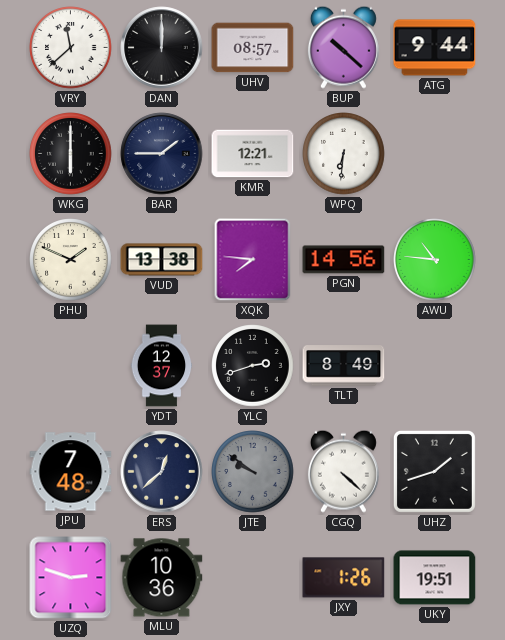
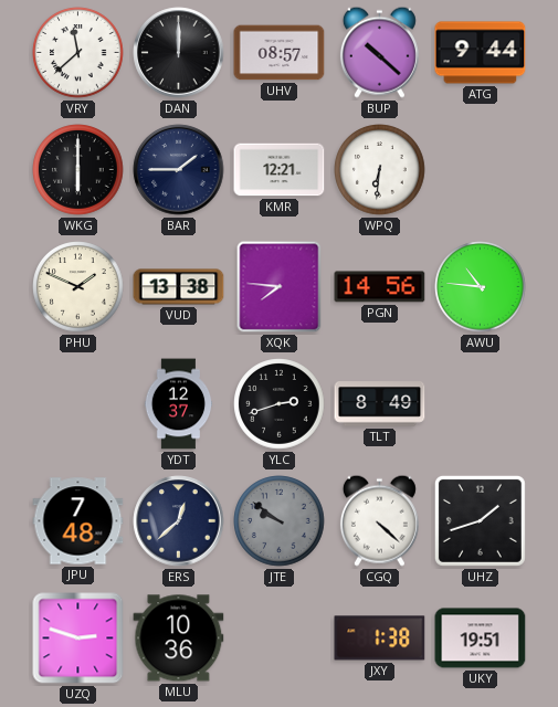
JXY: 1:26 -> 1:38
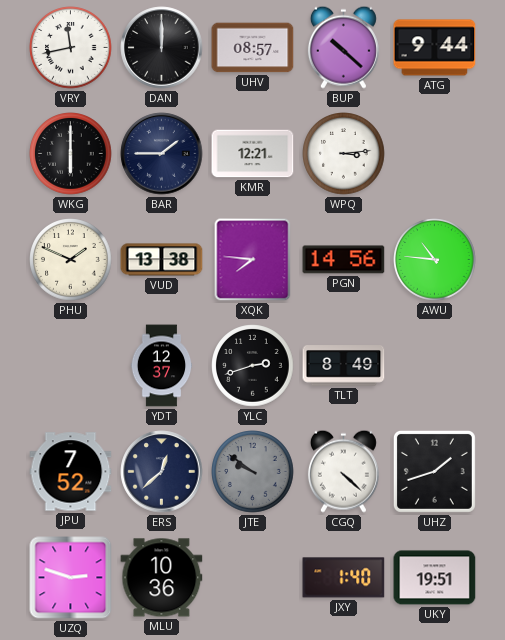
VRY: 11:38 -> 11:43
WPQ: 6:31 -> 3:14
JPU: 7:48 -> 7:52
JXY: 1:38 -> 1:40
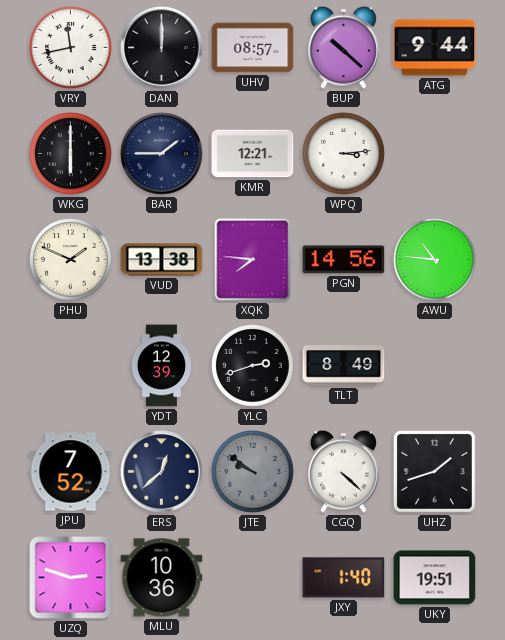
YDT: 12:37 -> 12:39
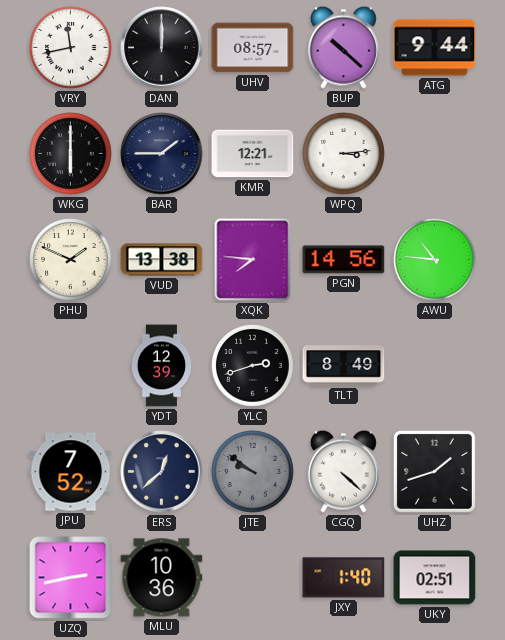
UZQ: 2:48 -> 2:43
UKY: 19:51 -> 02:51
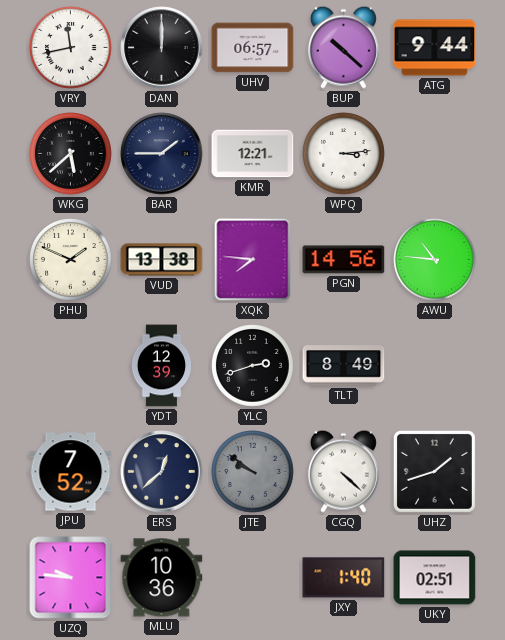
UHV: 08:57 -> 06:57
WKG: 6:00 -> 5:38
UZQ: 2:43 -> 9:46
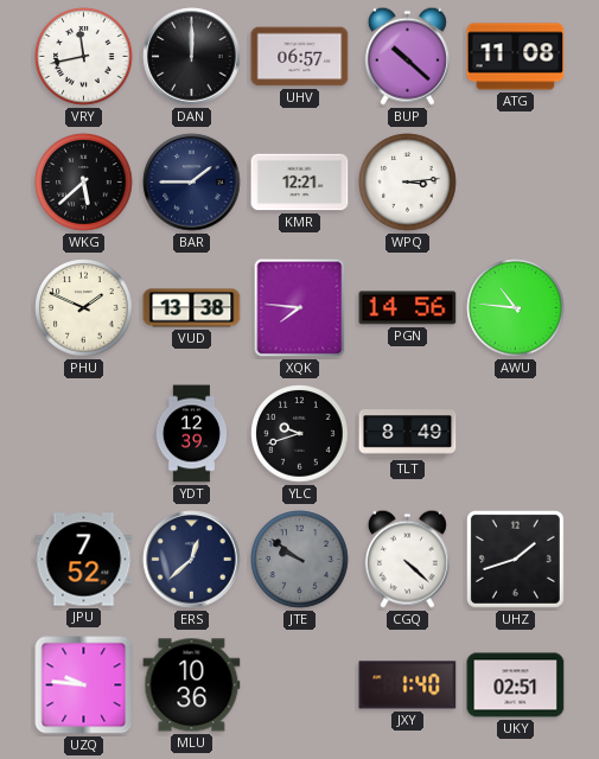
ATG: 9:44 -> 11:08
YLC: 2:42 -> 9:42
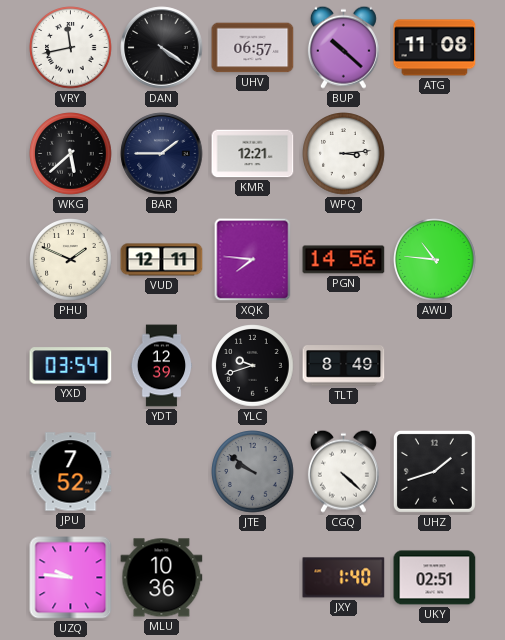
DAN: 12:00 -> 4:21
VUD: 13:38 -> 12:11
YXD: none -> 03:54
ERS: 12:38 -> none
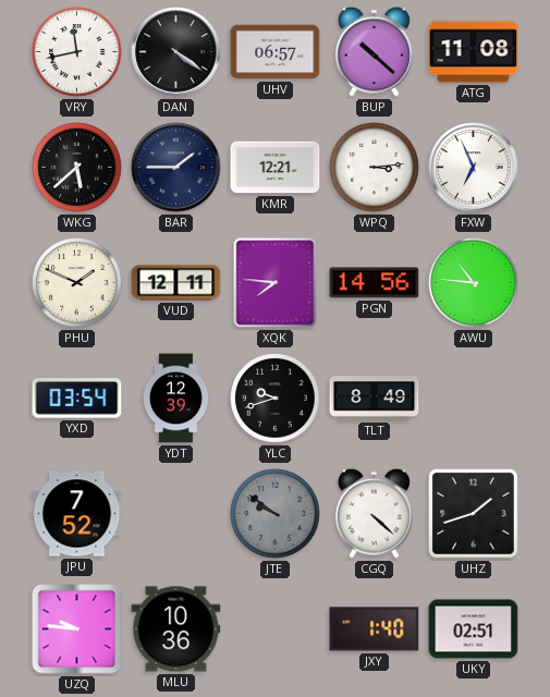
FXW: none -> 6:56
